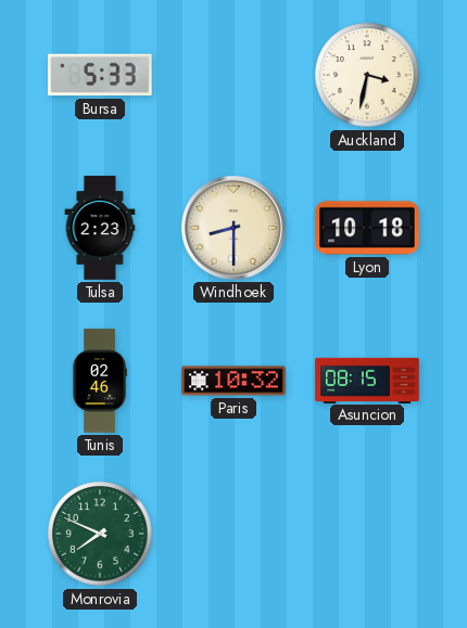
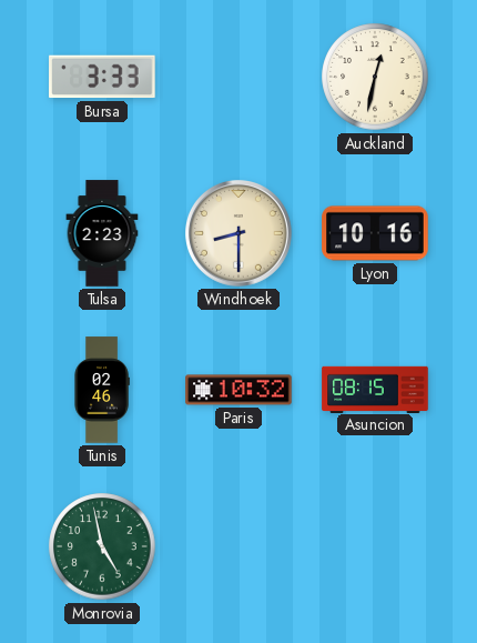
Bursa: 5:33 -> 3:33
Auckland: 3:32 -> 12:32
Lyon: 10:18 -> 10:16
Monrovia: 7:49 -> 4:58
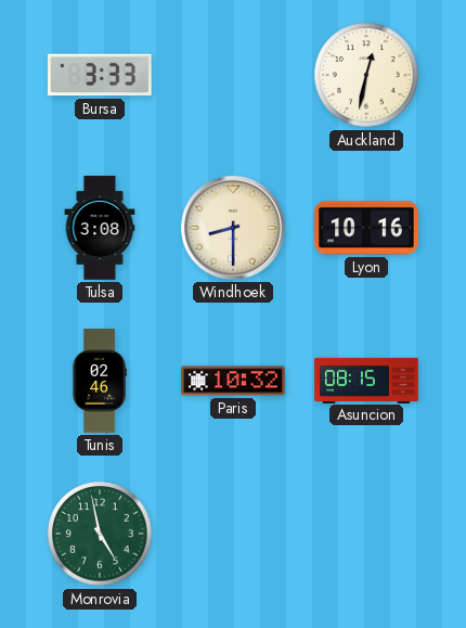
Tulsa: 2:23 -> 3:08
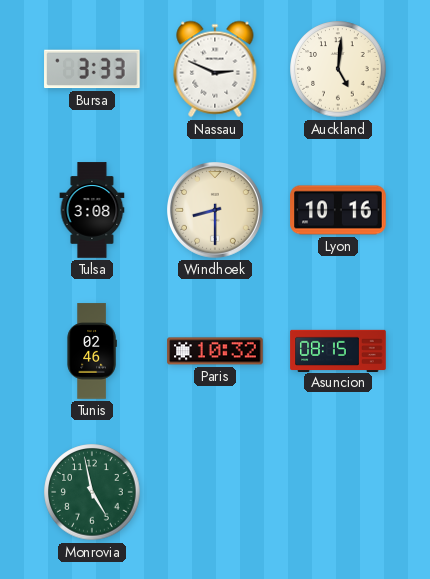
Nassau: none -> 2:49
Auckland: 12:32 -> 5:01
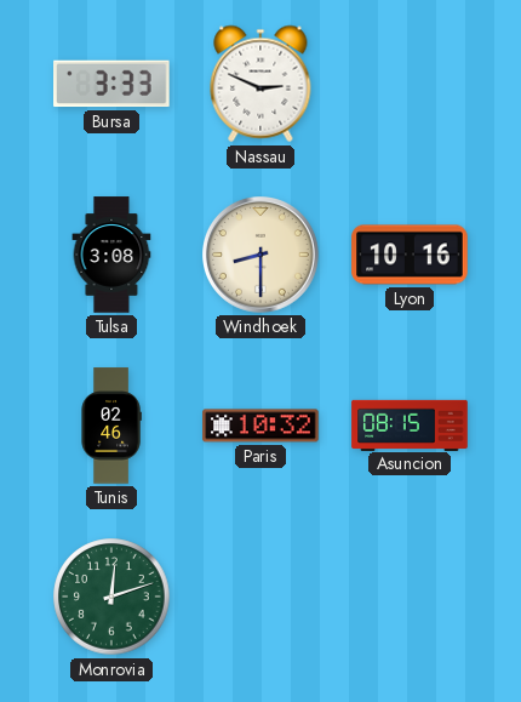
Auckland: 5:01 -> none
Monrovia: 4:58 -> 12:12
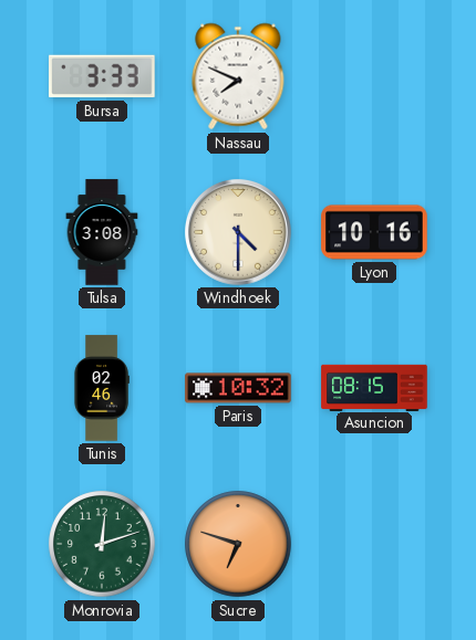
Nassau: 2:49 -> 7:49
Windhoek: 8:30 -> 4:30
Sucre: none -> 6:48
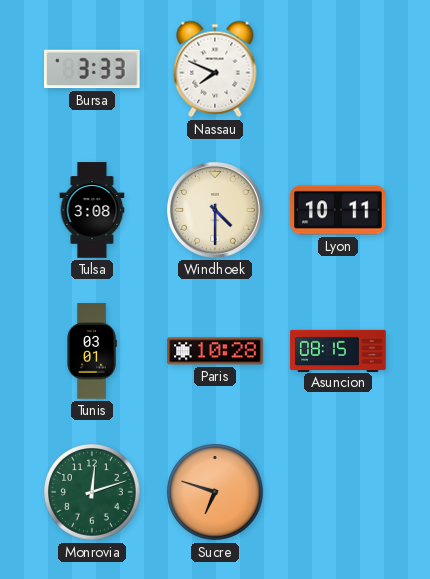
Lyon: 10:16 -> 10:11
Tunis: 02:46 -> 03:01
Paris: 10:32 -> 10:28
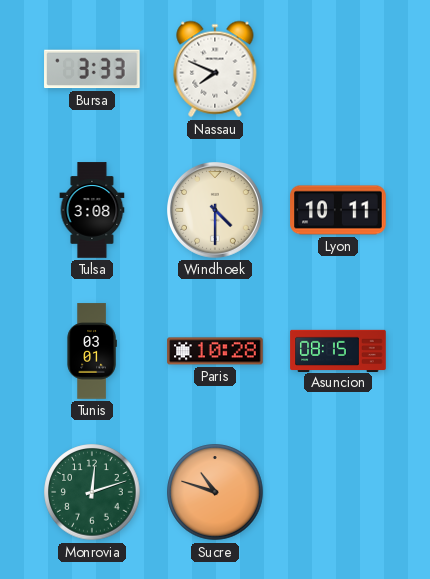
Sucre: 6:48 -> 10:48
